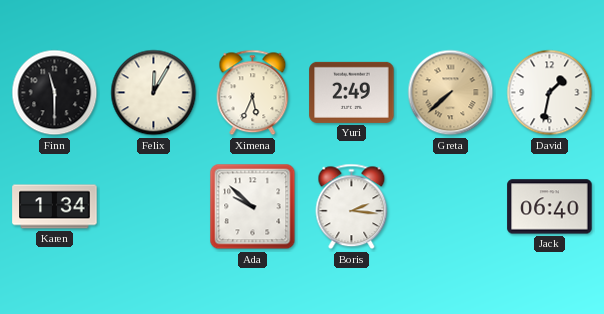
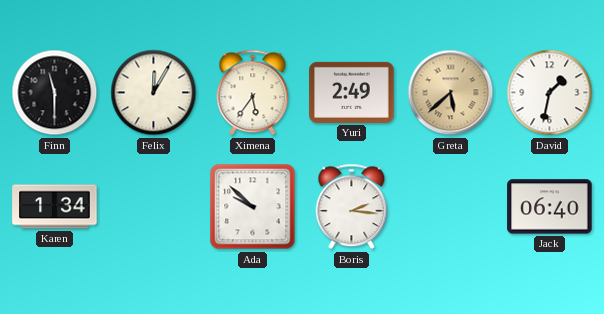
Ximena: 5:34 -> 5:36
Greta: 7:38 -> 5:38
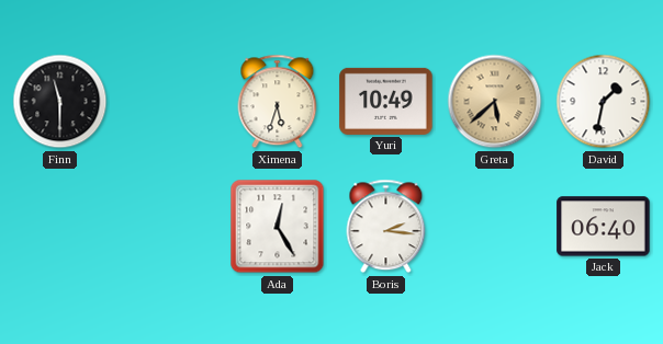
Felix: 12:05 -> none
Ximena: 5:36 -> 5:33
Yuri: 2:49 -> 10:49
Karen: 1:34 -> none
Ada: 9:52 -> 12:25
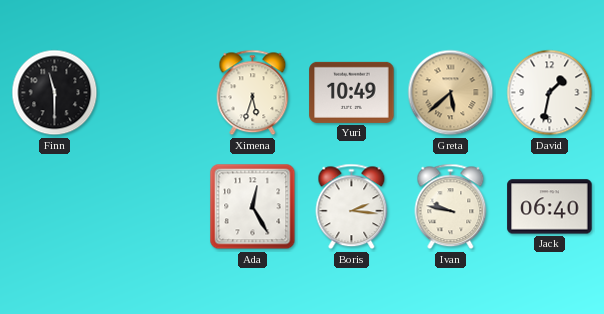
Ivan: none -> 9:47
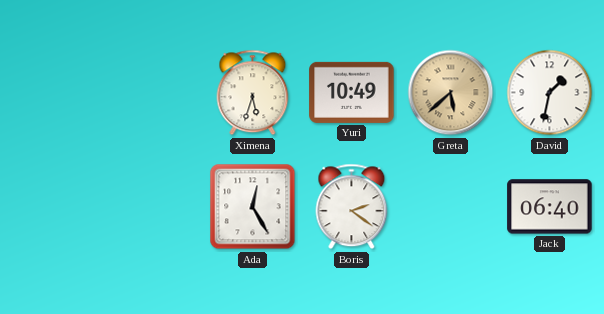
Finn: 11:30 -> none
Boris: 2:16 -> 2:21
Ivan: 9:47 -> none
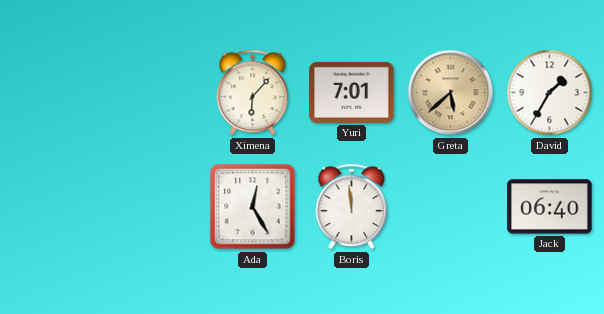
Ximena: 5:33 -> 6:07
Yuri: 10:49 -> 7:01
David: 1:32 -> 1:35
Boris: 2:21 -> 11:59
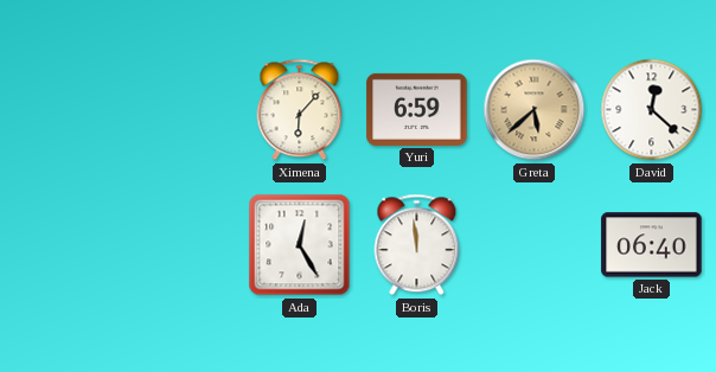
Yuri: 7:01 -> 6:59
David: 1:35 -> 12:22
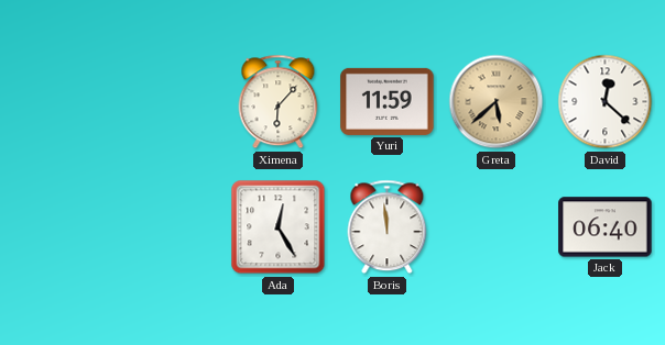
Yuri: 6:59 -> 11:59
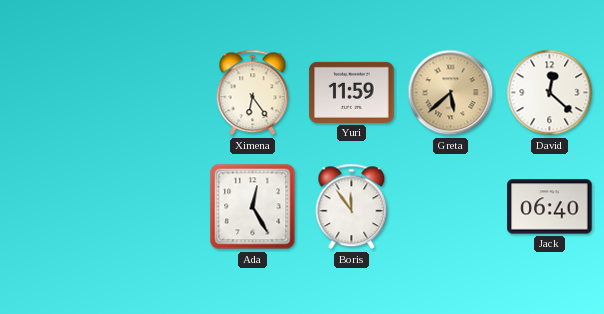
Ximena: 6:07 -> 6:24
Boris: 11:59 -> 11:54
